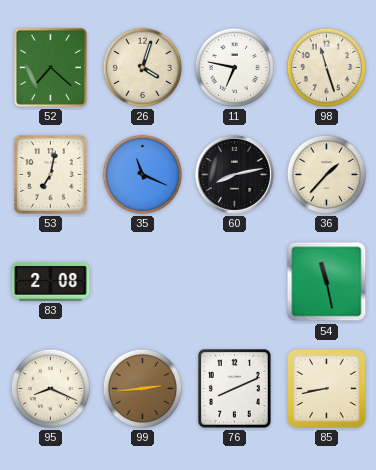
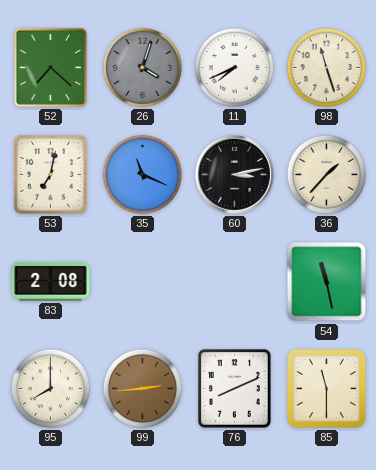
26 dial: cream -> grey
11: 6:47 -> 7:41
60: 8:13 -> 3:13
95: 8:19 -> 8:00
85: 8:43 -> 11:30
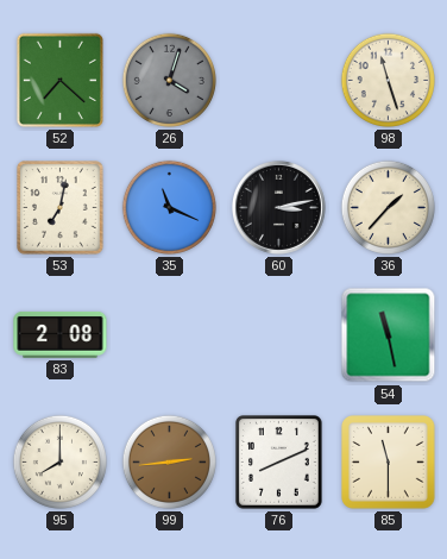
11: 7:41 -> none
